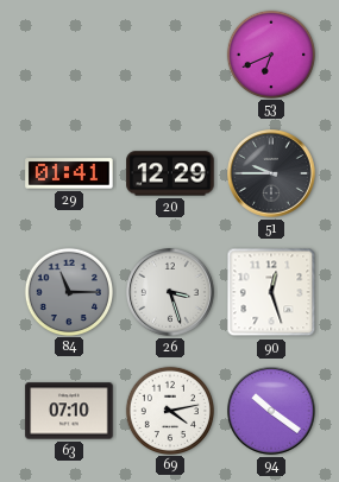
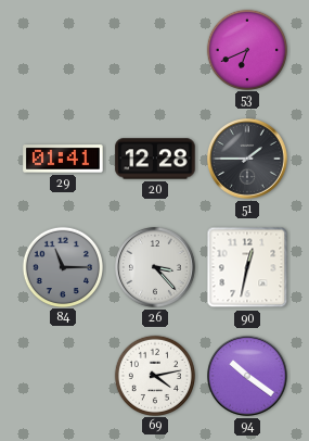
20: 12:29 -> 12:28
51: 9:45 -> 1:45
26: 3:27 -> 3:23
90: 12:27 -> 12:32
63: 07:10 -> none
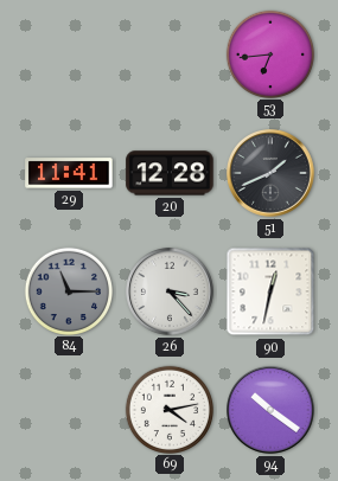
53: 6:41 -> 6:44
29: 01:41 -> 11:41
51: 1:45 -> 1:41
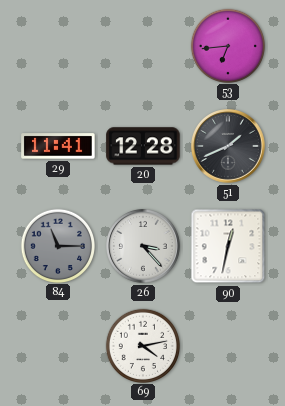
94: 10:21 -> none
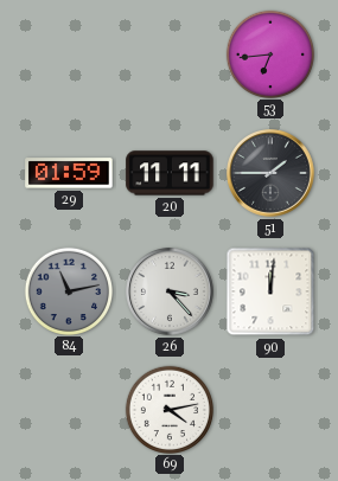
29: 11:41 -> 01:59
20: 12:28 -> 11:11
51: 1:41 -> 1:45
84: 11:15 -> 11:13
90: 12:32 -> 12:01
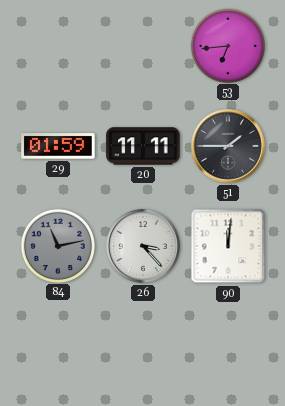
69: 4:13 -> none
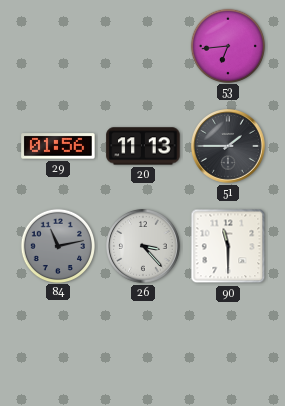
29: 01:59 -> 01:56
20: 11:11 -> 11:13
90: 12:01 -> 11:30
